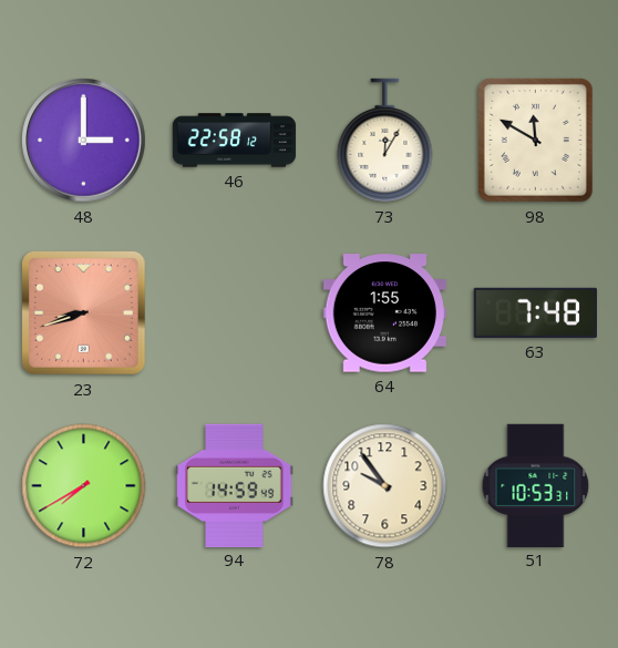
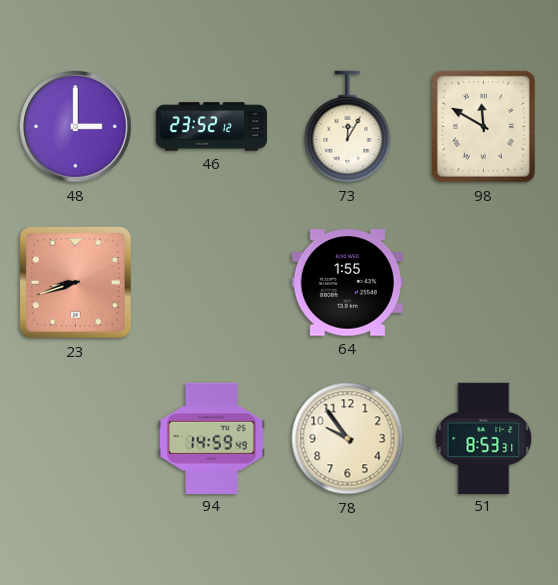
46: 22:58 -> 23:52
63: 7:48 -> none
72: 7:40 -> none
51: 10:53 -> 8:53
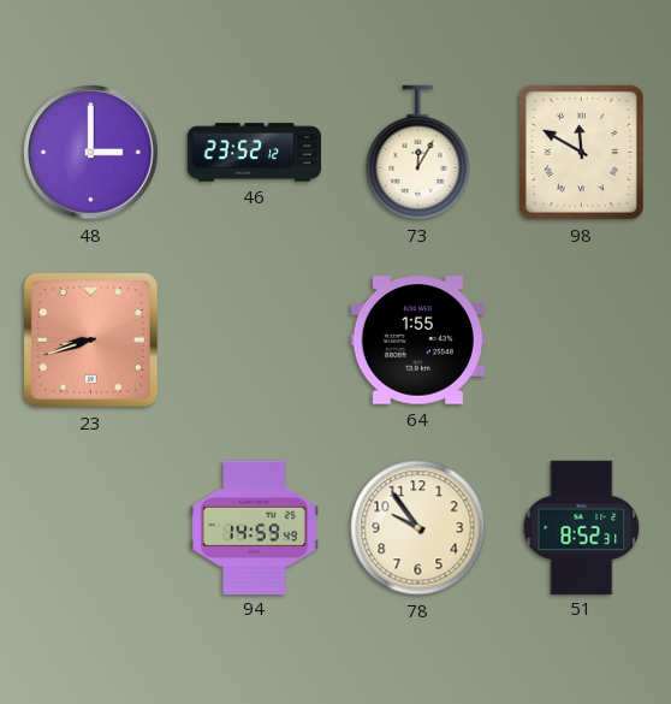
51: 8:53 -> 8:52
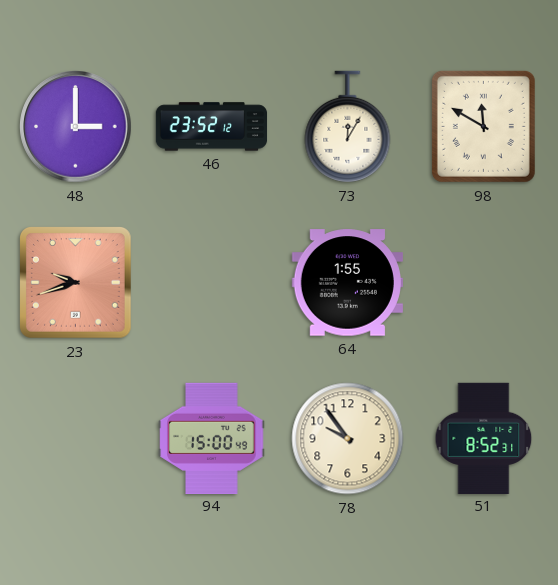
23: 8:42 -> 9:42
94: 14:59 -> 15:00
